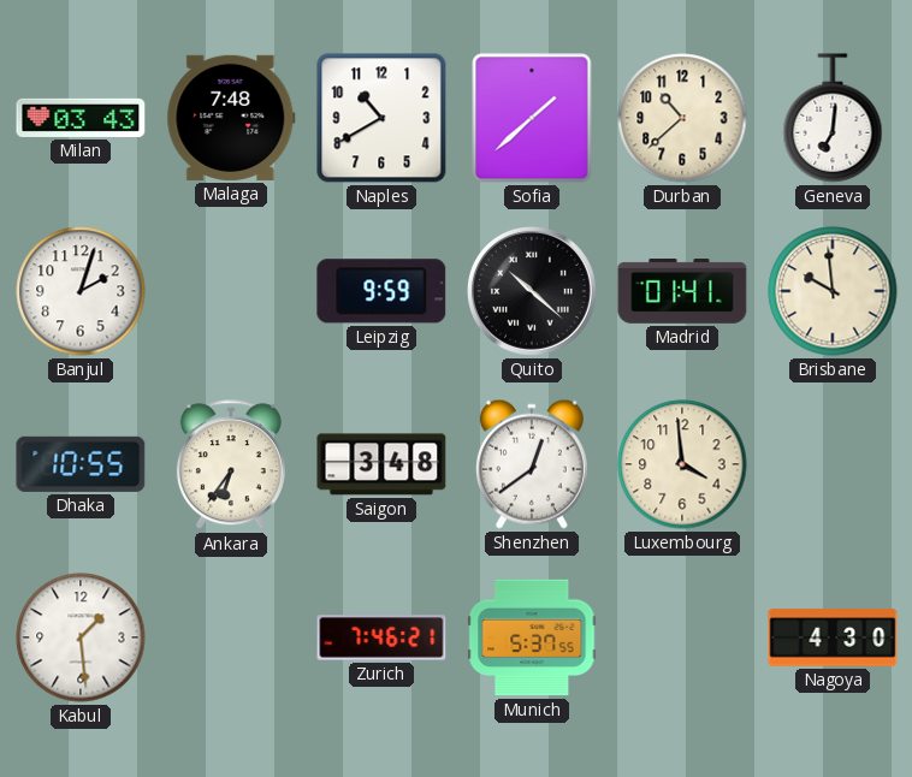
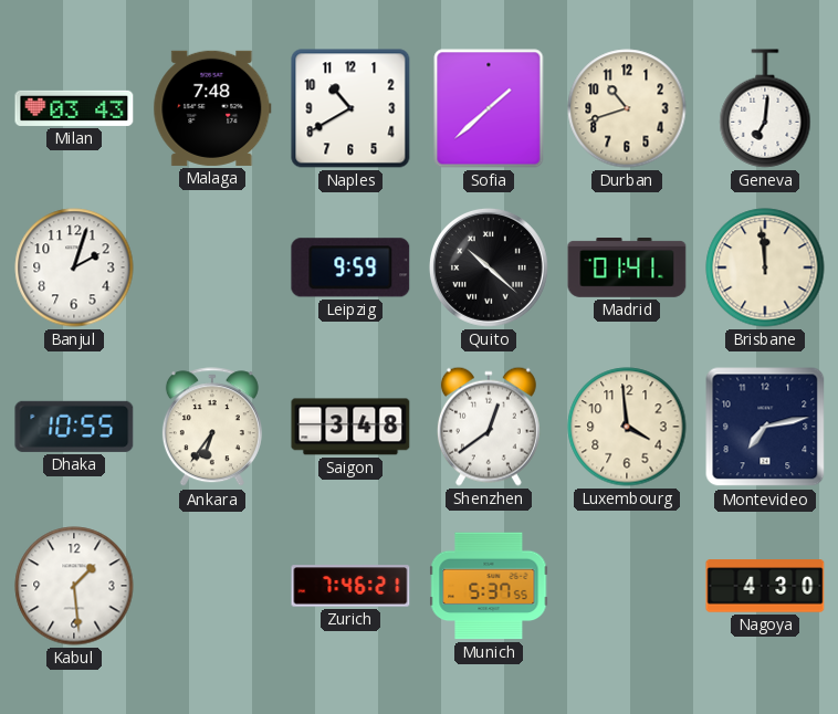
Durban: 10:38 -> 10:42
Brisbane: 9:59 -> 11:59
Montevideo: none -> 7:13
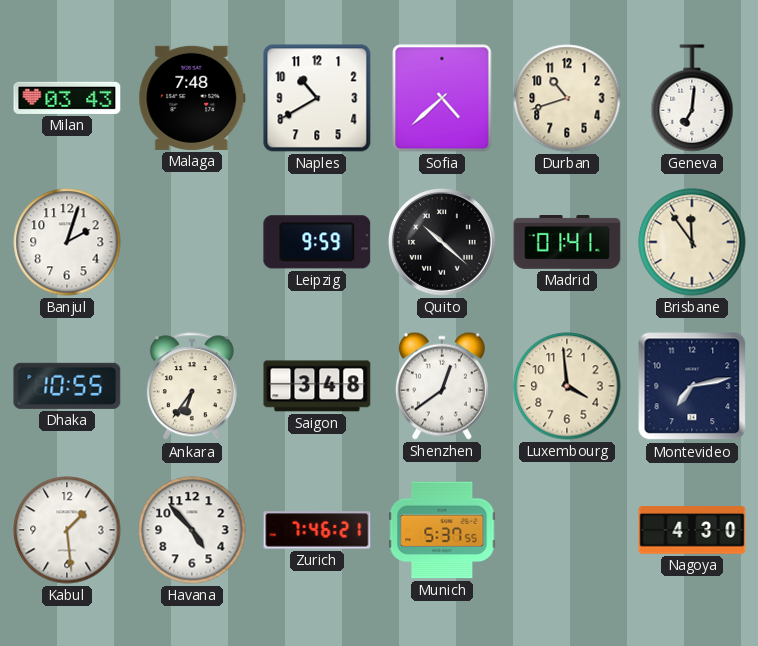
Sofia: 1:38 -> 4:38
Brisbane: 11:59 -> 11:54
Havana: none -> 4:53
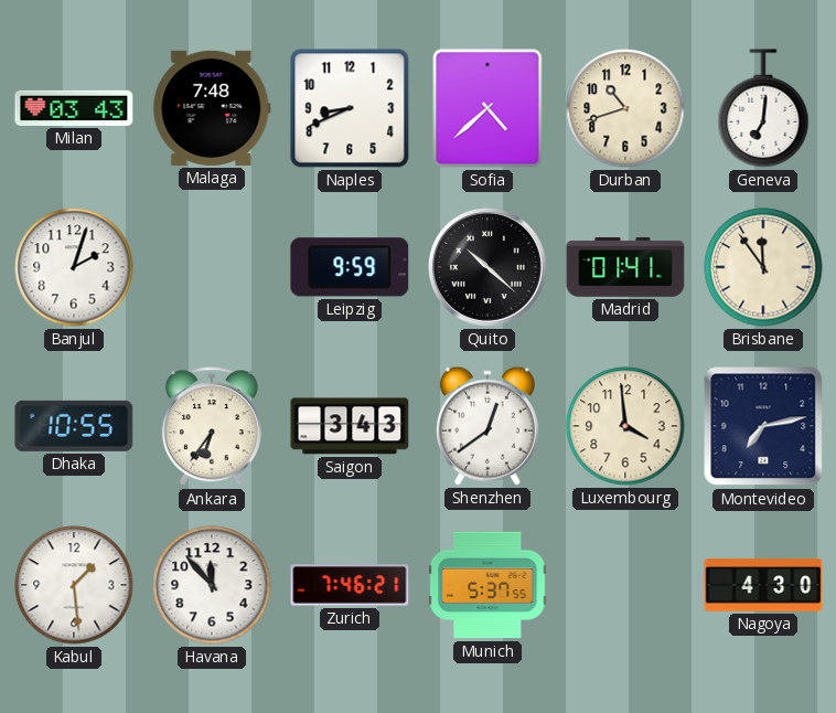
Naples: 10:40 -> 8:41
Saigon: 3:48 -> 3:43
Havana: 4:53 -> 11:53
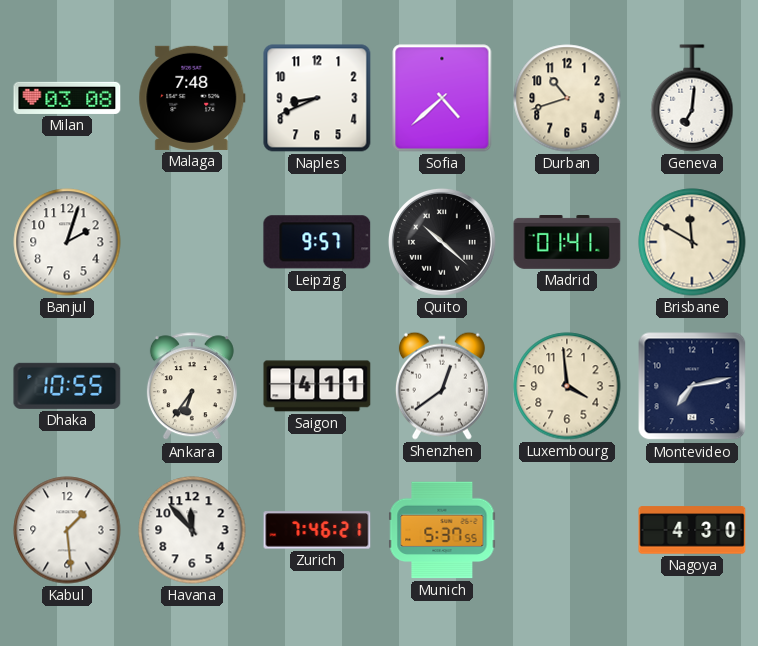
Milan: 03:43 -> 03:08
Leipzig: 9:59 -> 9:57
Brisbane: 11:54 -> 11:50
Saigon: 3:43 -> 4:11
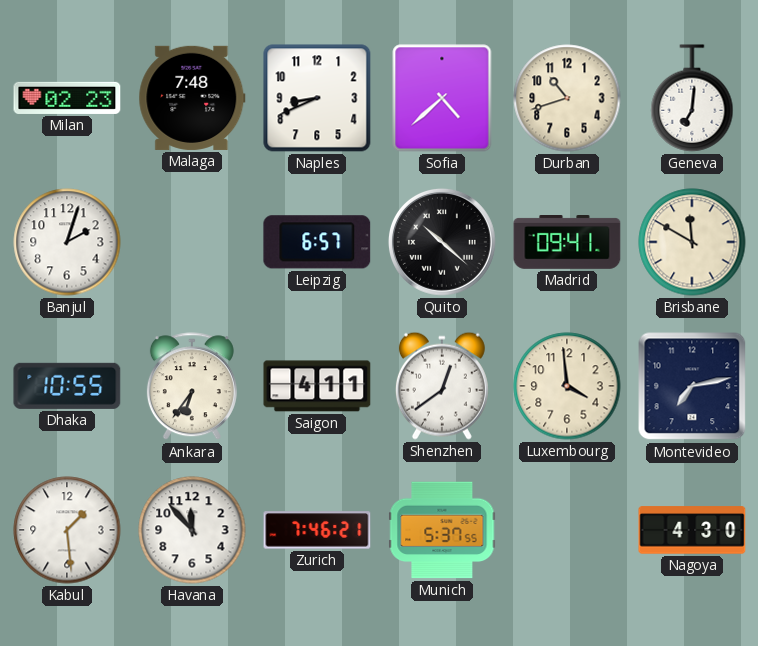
Milan: 03:08 -> 02:23
Leipzig: 9:57 -> 6:57
Madrid: 01:41 -> 09:41
